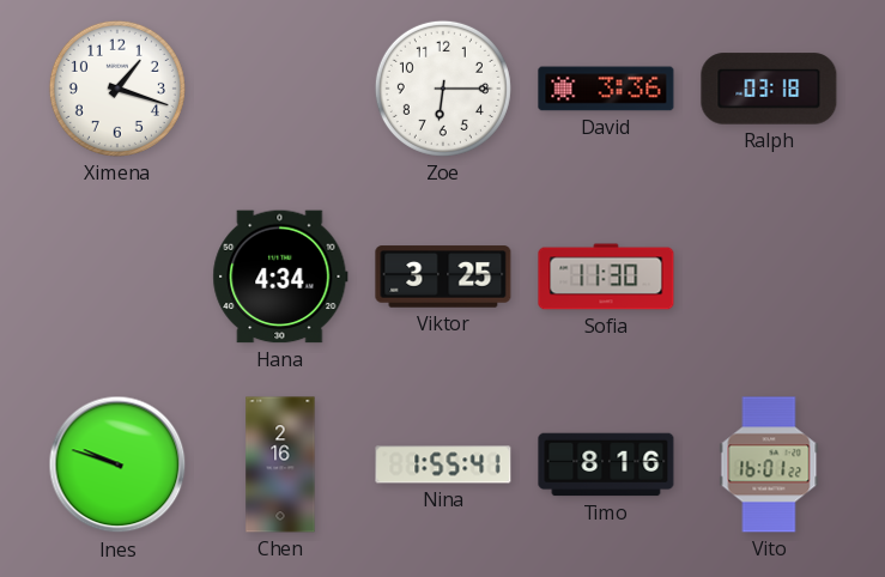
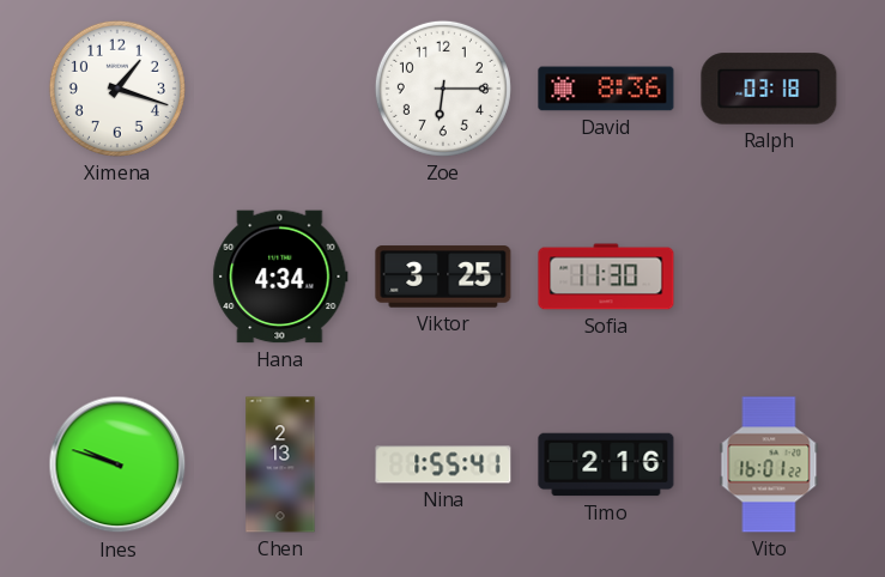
David: 3:36 -> 8:36
Chen: 2:16 -> 2:13
Timo: 8:16 -> 2:16
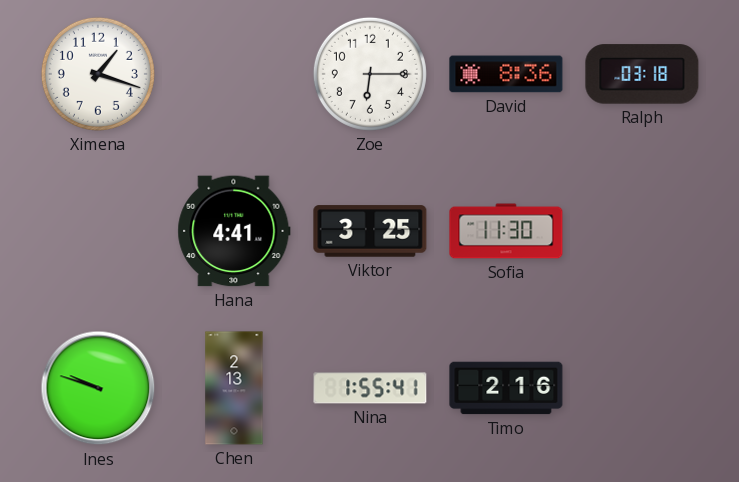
Hana: 4:34 -> 4:41
Vito: 16:01 -> none
